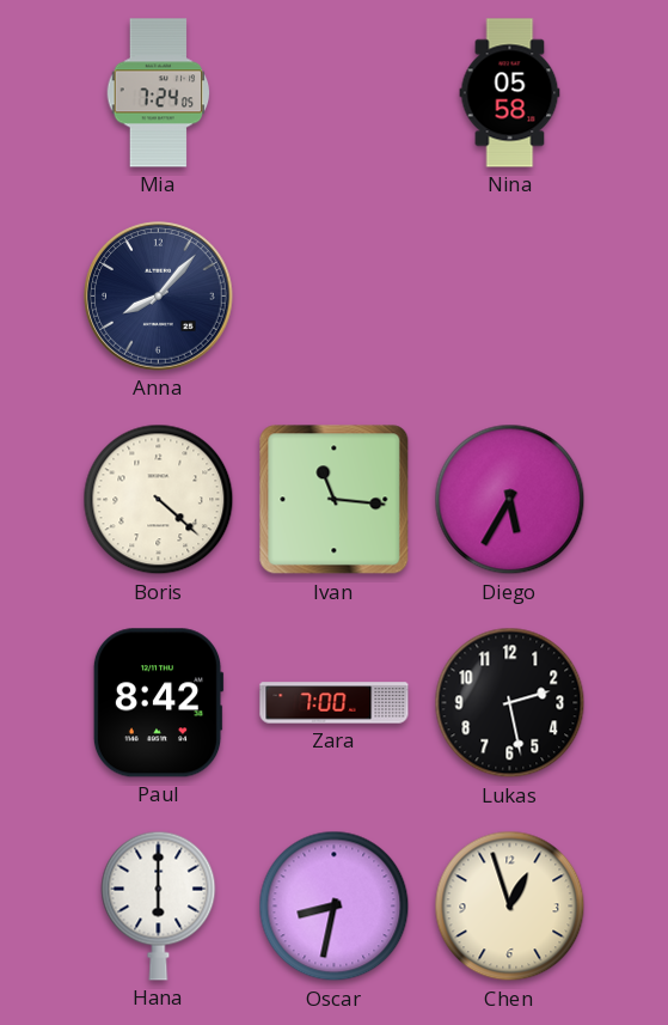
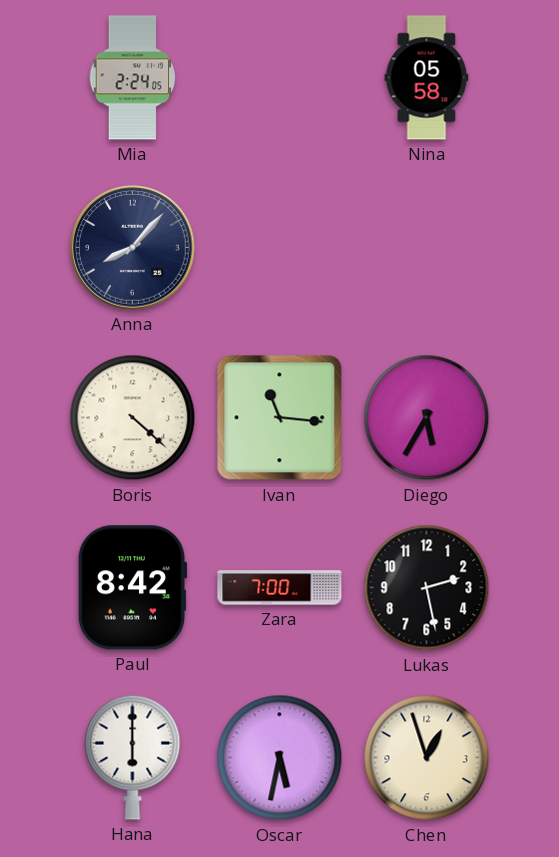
Mia: 7:24 -> 2:24
Oscar: 8:32 -> 5:32
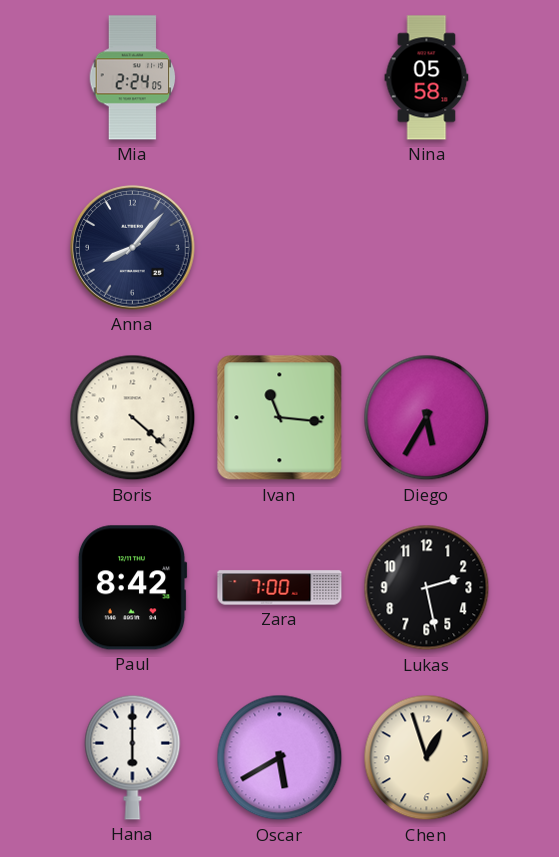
Oscar: 5:32 -> 5:40
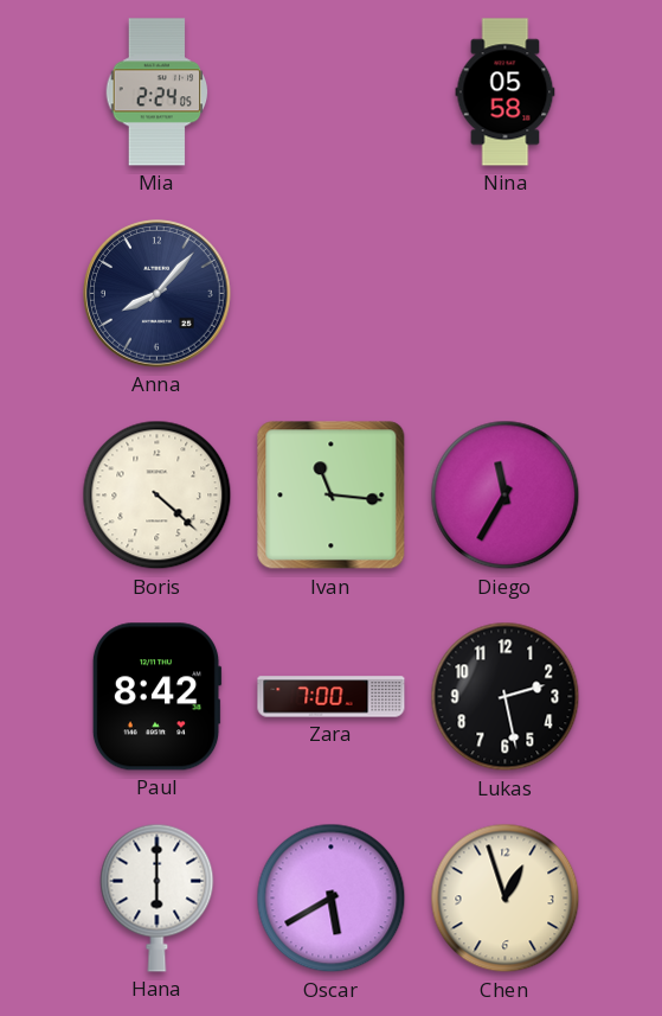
Diego: 5:35 -> 11:35
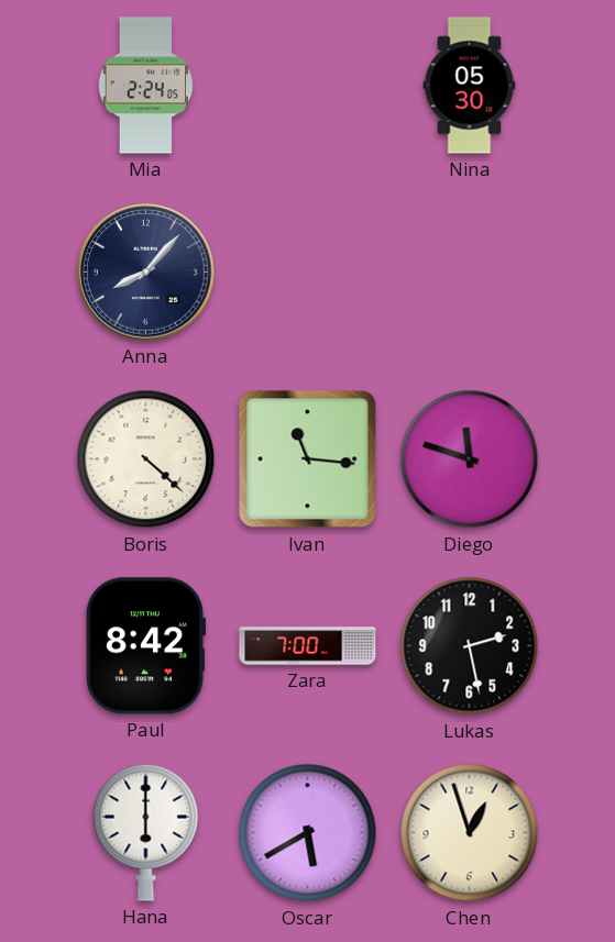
Nina: 05:58 -> 05:30
Diego: 11:35 -> 11:48
